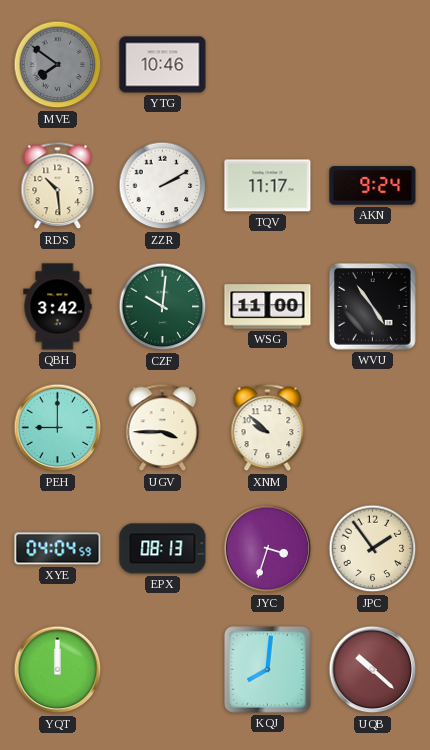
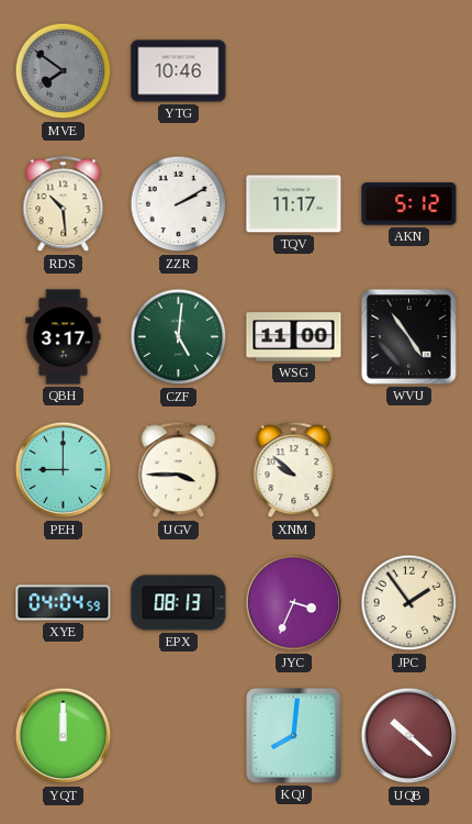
AKN: 9:24 -> 5:12
QBH: 3:42 -> 3:17
CZF: 10:01 -> 5:01
JYC: 3:33 -> 3:34
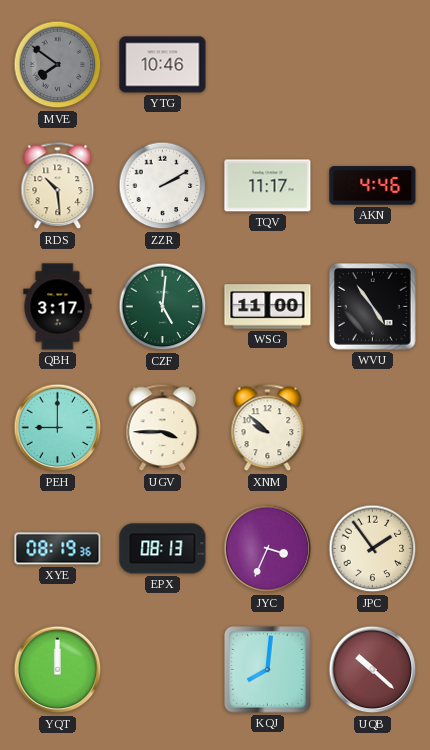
AKN: 5:12 -> 4:46
XYE: 04:04 -> 08:19
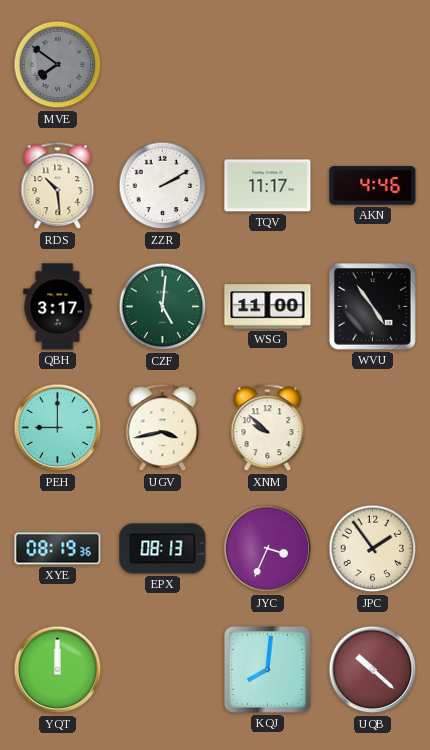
YTG: 10:46 -> none
UGV: 3:45 -> 3:43
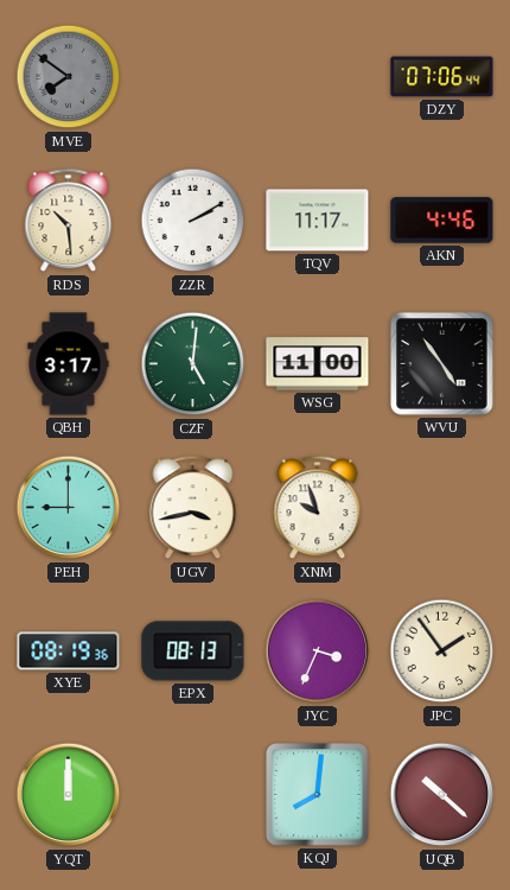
DZY: none -> 07:06
XNM: 9:52 -> 9:57
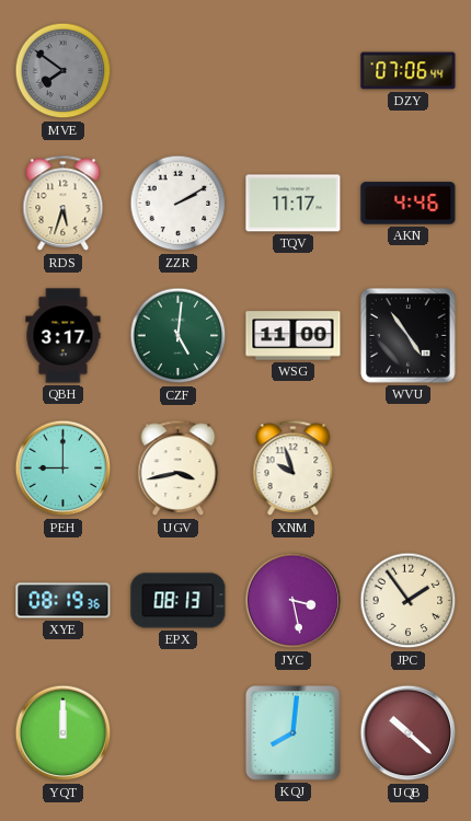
RDS: 10:29 -> 5:33
JYC: 3:34 -> 3:28
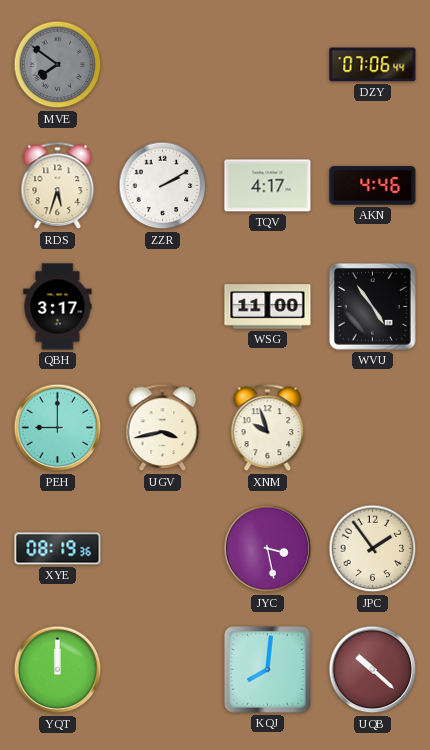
TQV: 11:17 -> 4:17
CZF: 5:01 -> none
EPX: 08:13 -> none
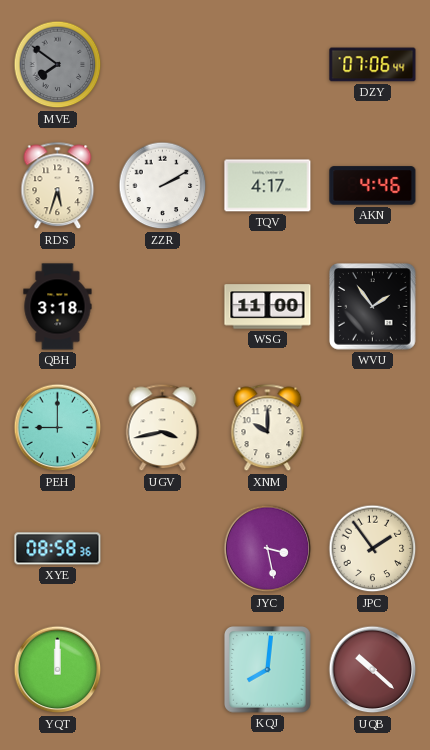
QBH: 3:17 -> 3:18
WVU: 4:54 -> 1:54
XNM: 9:57 -> 10:00
XYE: 08:19 -> 08:58
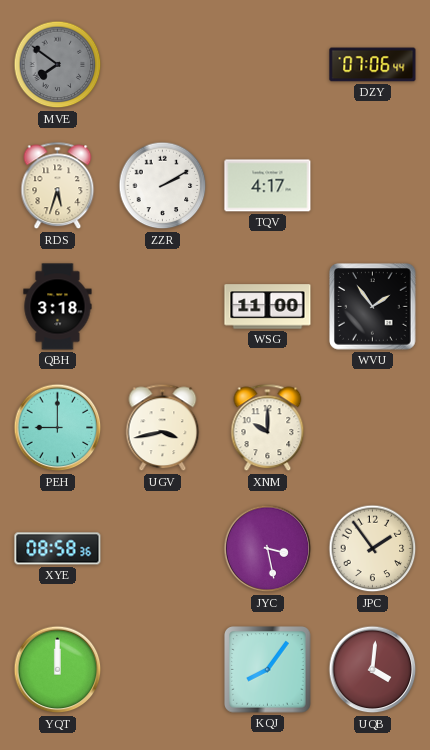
AKN: 4:46 -> none
KQJ: 8:01 -> 8:06
UQB: 10:22 -> 4:01
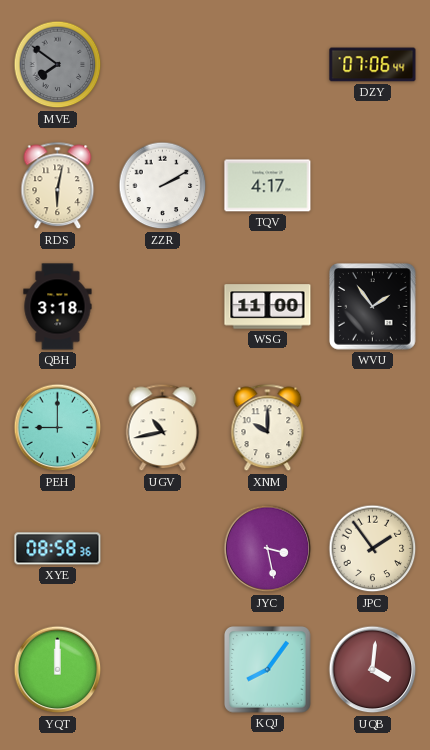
RDS: 5:33 -> 6:02
UGV: 3:43 -> 10:43
